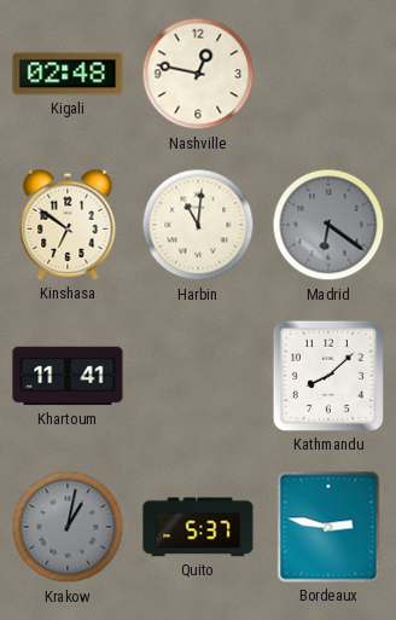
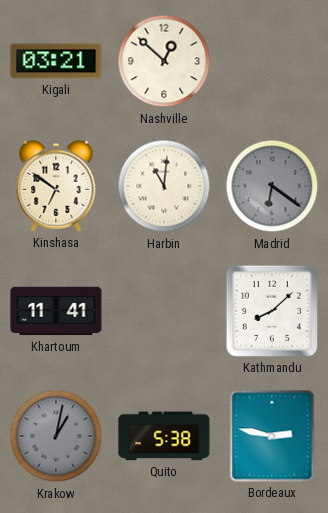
Kigali: 02:48 -> 03:21
Nashville: 12:47 -> 12:52
Quito: 5:37 -> 5:38
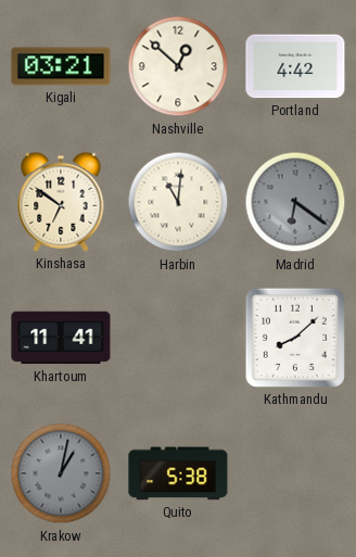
Portland: none -> 4:42
Bordeaux: 2:47 -> none
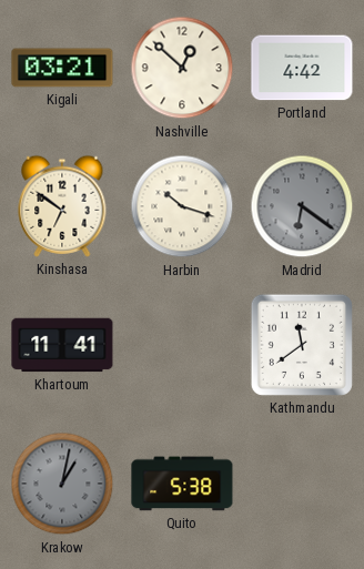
Harbin: 11:01 -> 10:18
Kathmandu: 8:08 -> 11:39
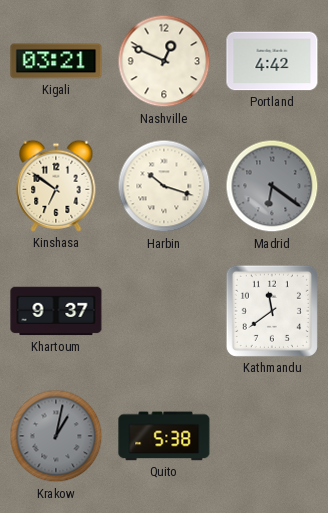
Nashville: 12:52 -> 12:49
Khartoum: 11:41 -> 9:37
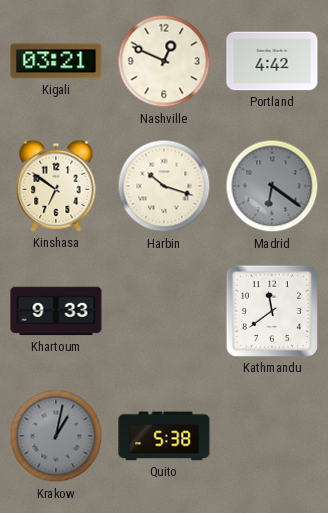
Khartoum: 9:37 -> 9:33
